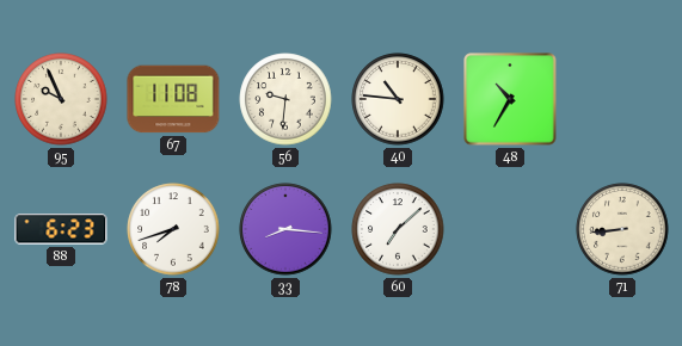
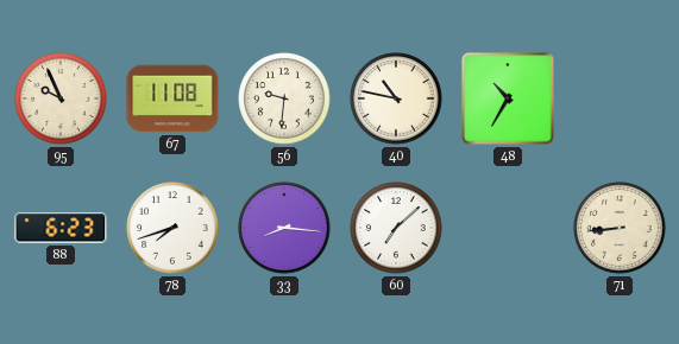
40: 10:46 -> 10:47
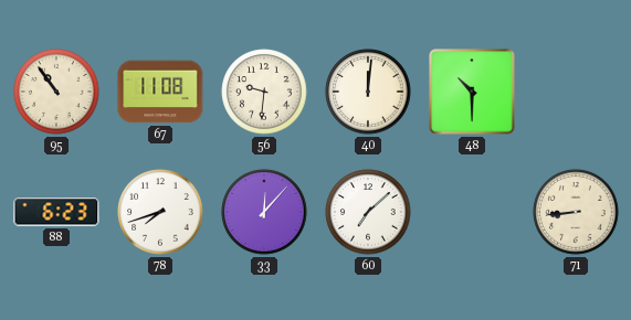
95: 9:56 -> 10:54
40: 10:47 -> 12:01
48: 10:35 -> 10:30
33: 8:16 -> 12:07
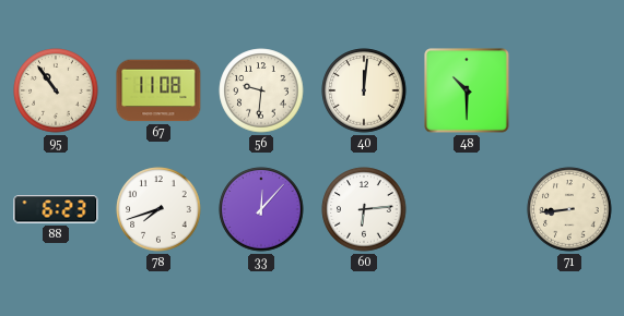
60: 7:08 -> 6:14
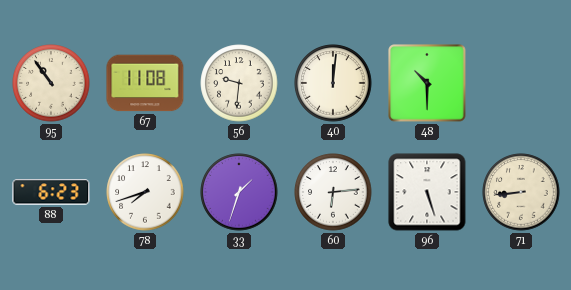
33: 12:07 -> 1:33
96: none -> 5:27
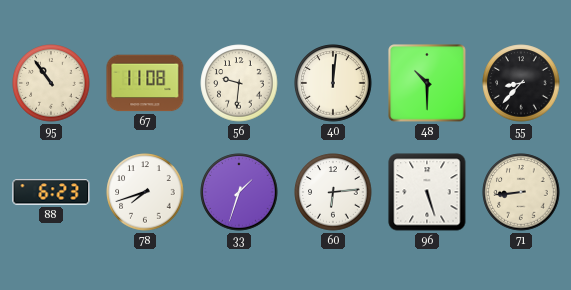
55: none -> 8:37
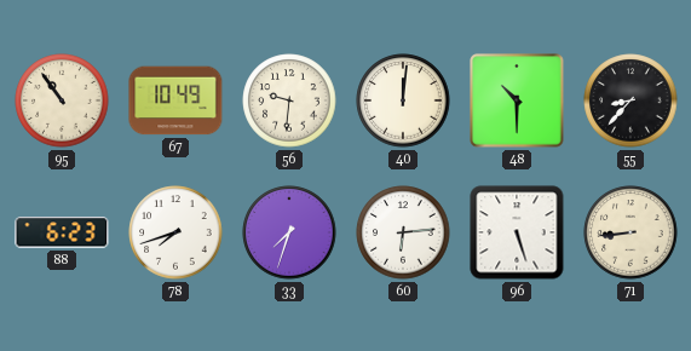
67: 11:08 -> 10:49
33: 1:33 -> 7:33
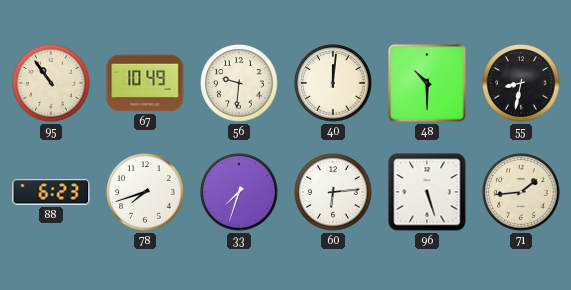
55: 8:37 -> 8:32
71: 8:44 -> 1:44
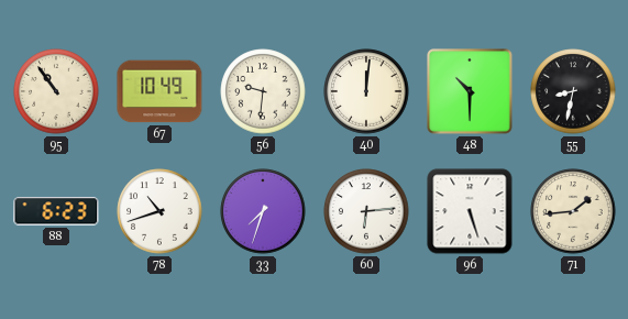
78: 7:42 -> 10:42
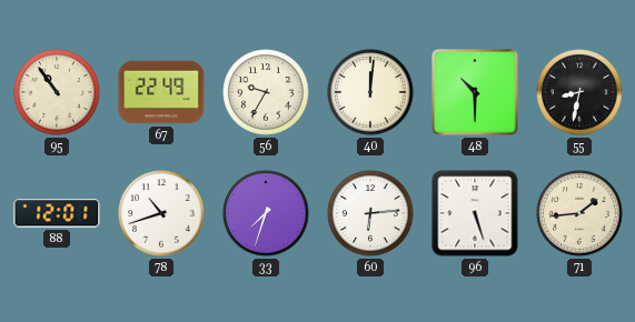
67: 10:49 -> 22:49
56: 9:31 -> 9:35
88: 6:23 -> 12:01
